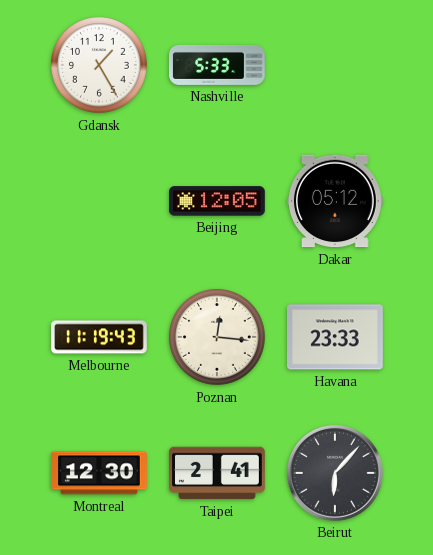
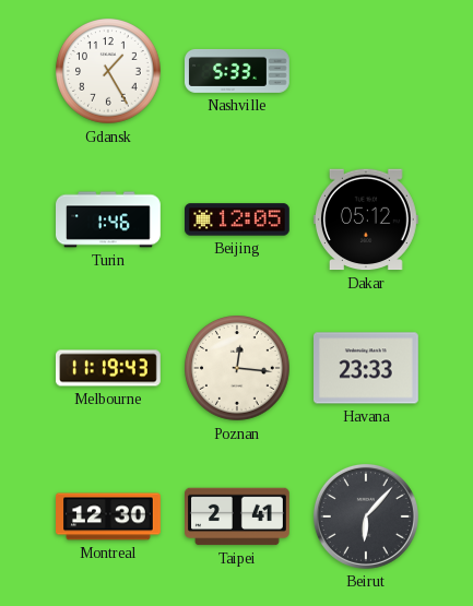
Turin: none -> 1:46
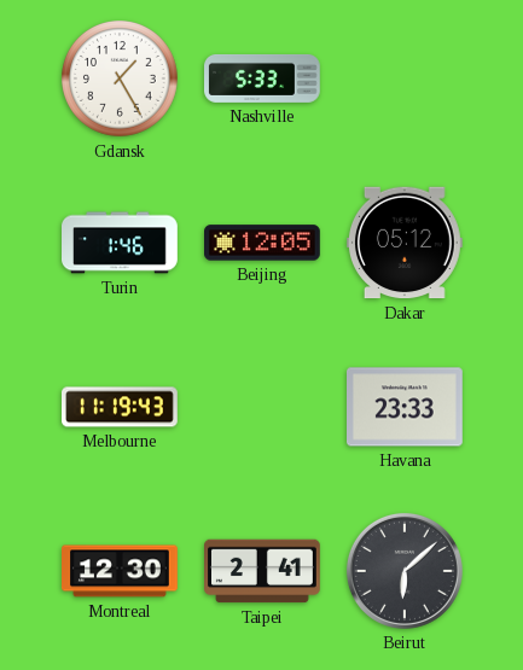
Poznan: 12:16 -> none
Beirut: 6:07 -> 6:08
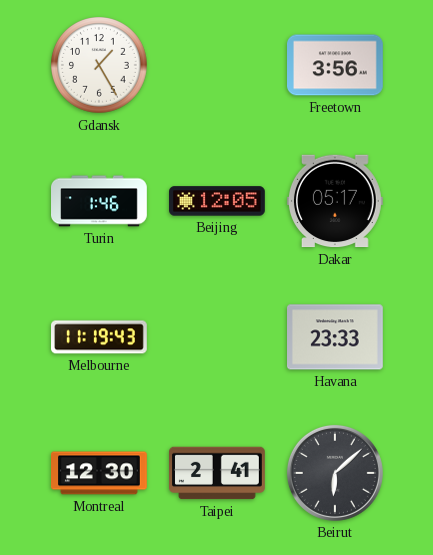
Nashville: 5:33 -> none
Freetown: none -> 3:56
Dakar: 05:12 -> 05:17
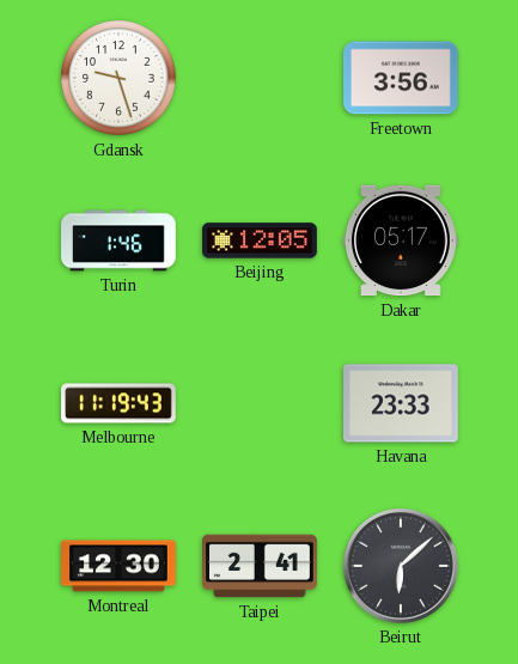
Gdansk: 1:25 -> 9:27
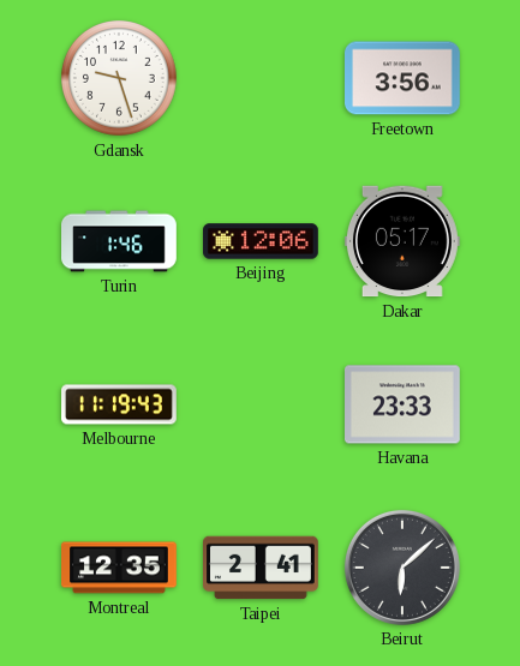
Beijing: 12:05 -> 12:06
Montreal: 12:30 -> 12:35
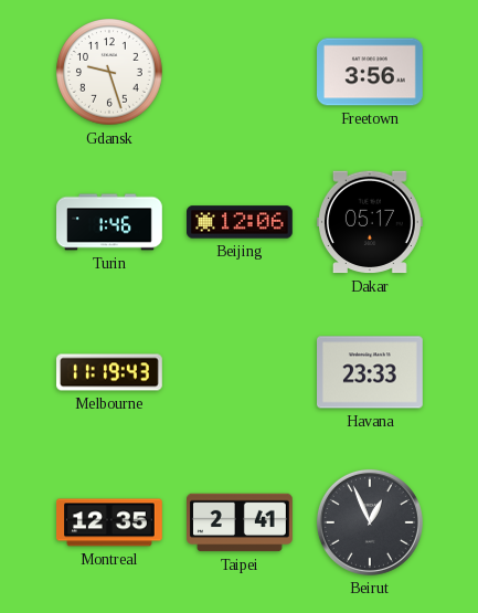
Beirut: 6:08 -> 12:56
